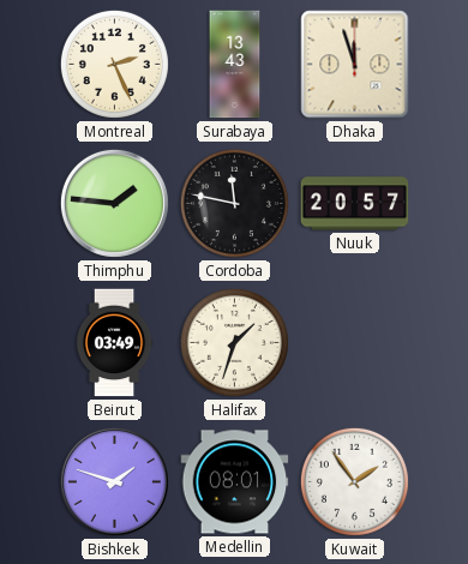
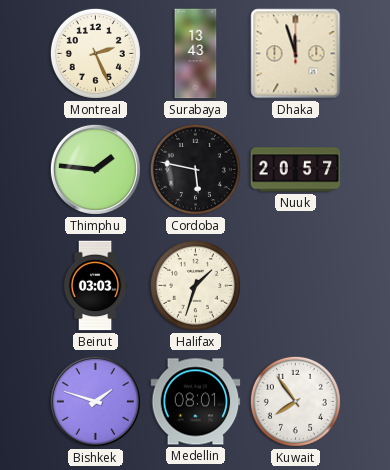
Cordoba: 11:47 -> 5:47
Beirut: 03:49 -> 03:03
Kuwait: 1:54 -> 7:54
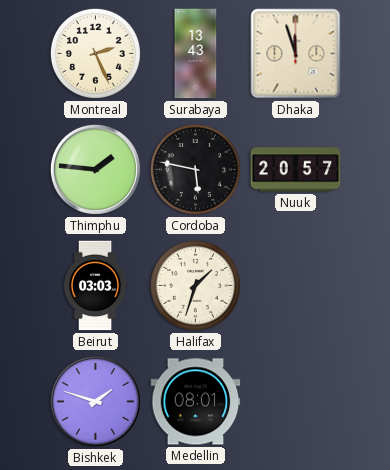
Kuwait: 7:54 -> none
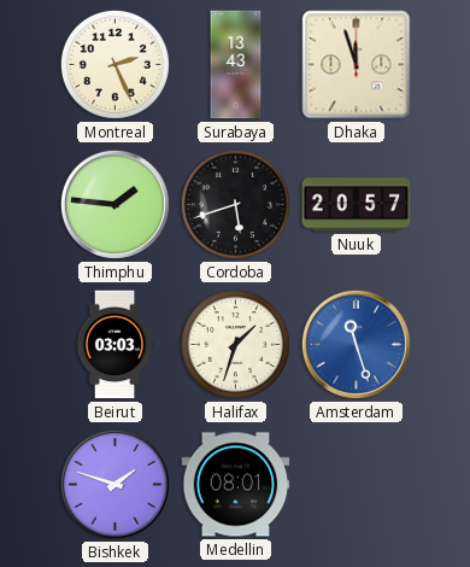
Cordoba: 5:47 -> 5:42
Amsterdam: none -> 11:27
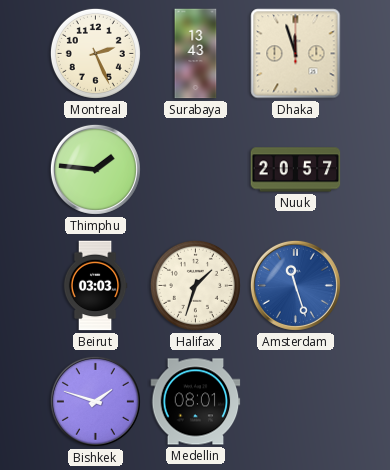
Cordoba: 5:42 -> none
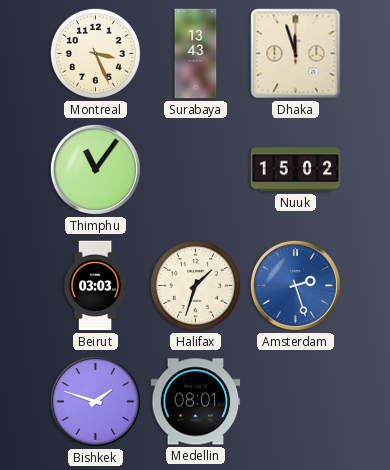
Montreal: 2:26 -> 3:26
Thimphu: 1:46 -> 11:06
Nuuk: 20:57 -> 15:02
Amsterdam: 11:27 -> 2:27
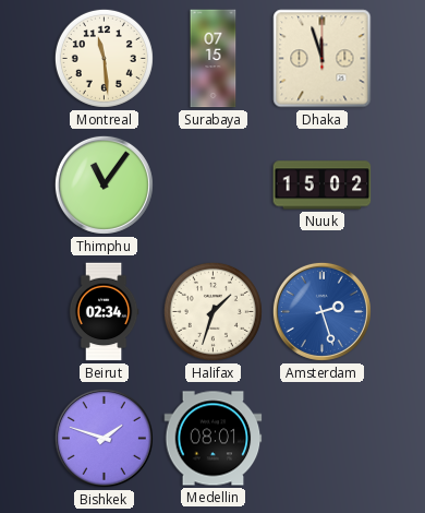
Montreal: 3:26 -> 11:29
Surabaya: 13:43 -> 07:15
Beirut: 03:03 -> 02:34
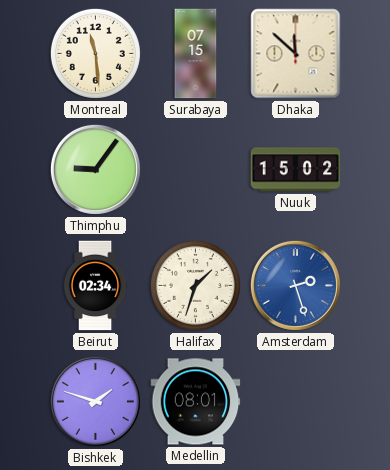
Dhaka: 11:57 -> 11:52
Thimphu: 11:06 -> 9:06
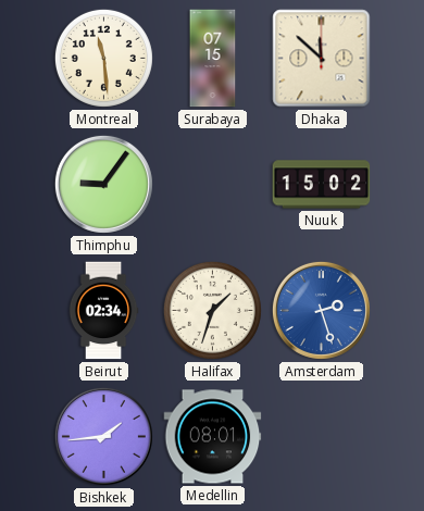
Bishkek: 1:48 -> 1:44
